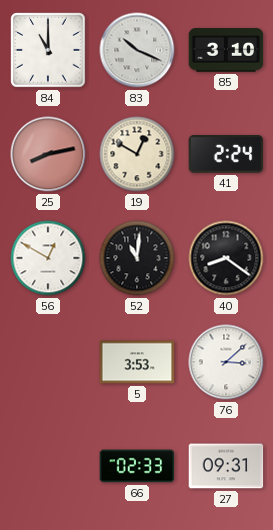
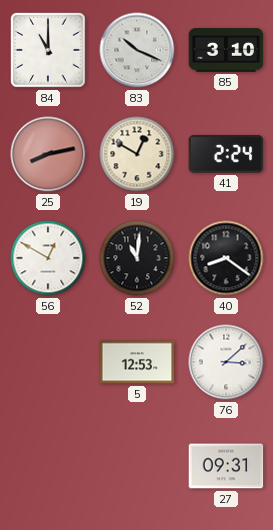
5: 3:53 -> 12:53
66: 02:33 -> none
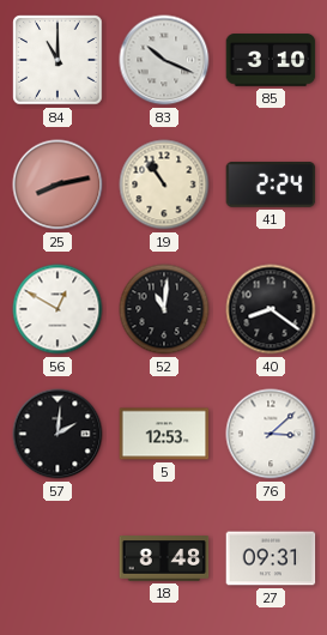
19: 12:50 -> 10:54
57: none -> 2:01
18: none -> 8:48
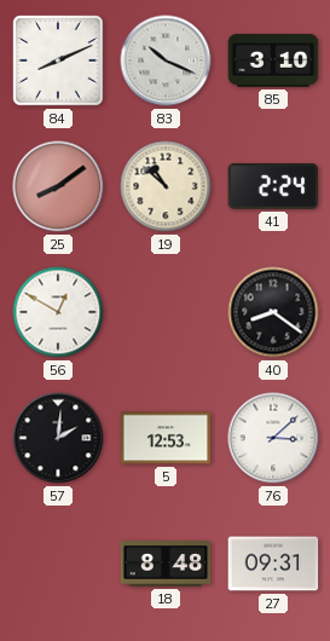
84: 11:00 -> 8:11
25: 8:13 -> 8:09
19: 10:54 -> 10:52
52: 11:01 -> none
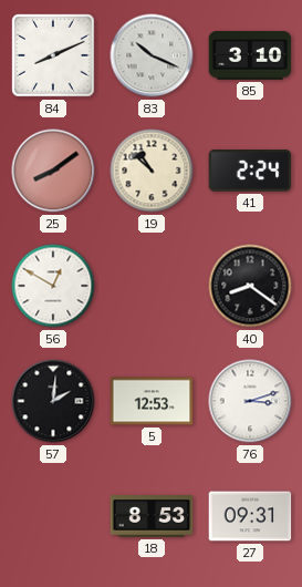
76: 3:08 -> 3:12
18: 8:48 -> 8:53
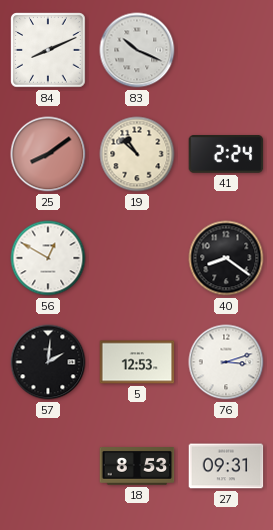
85: 3:10 -> none
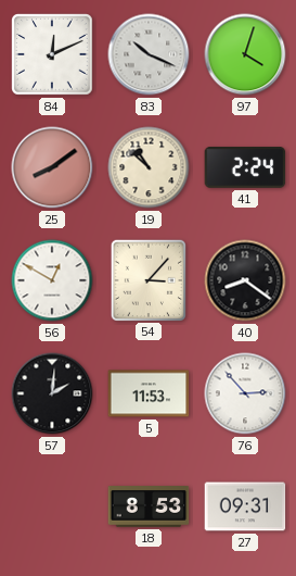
84: 8:11 -> 12:11
97: none -> 4:03
54: none -> 3:07
5: 12:53 -> 11:53
76: 3:12 -> 2:53
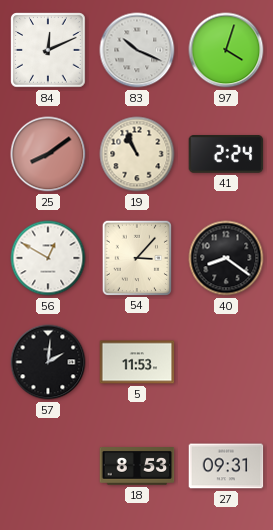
19: 10:52 -> 10:56
76: 2:53 -> none
